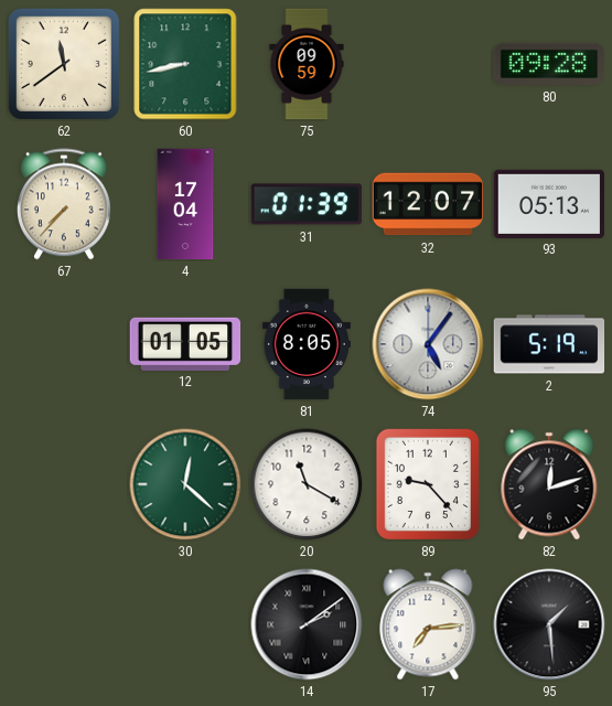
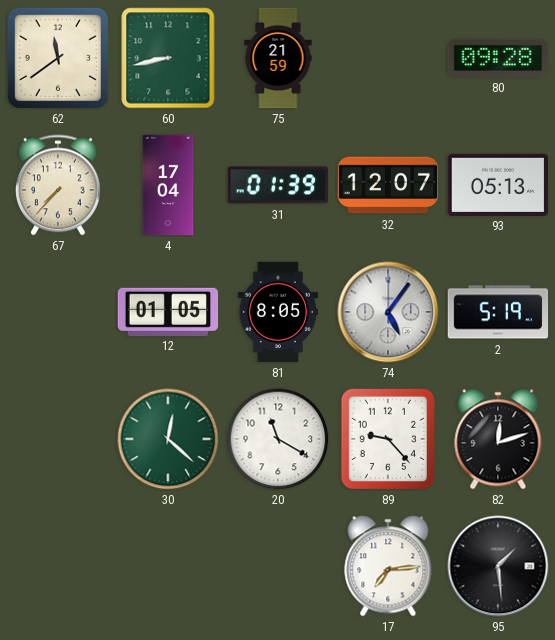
75: 09:59 -> 21:59
14: 2:09 -> none
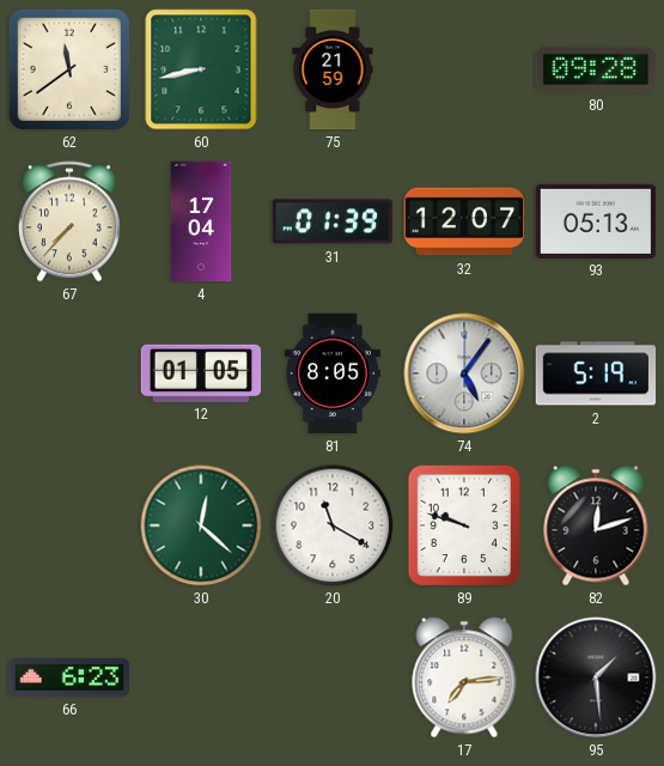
89: 9:23 -> 9:48
66: none -> 6:23
